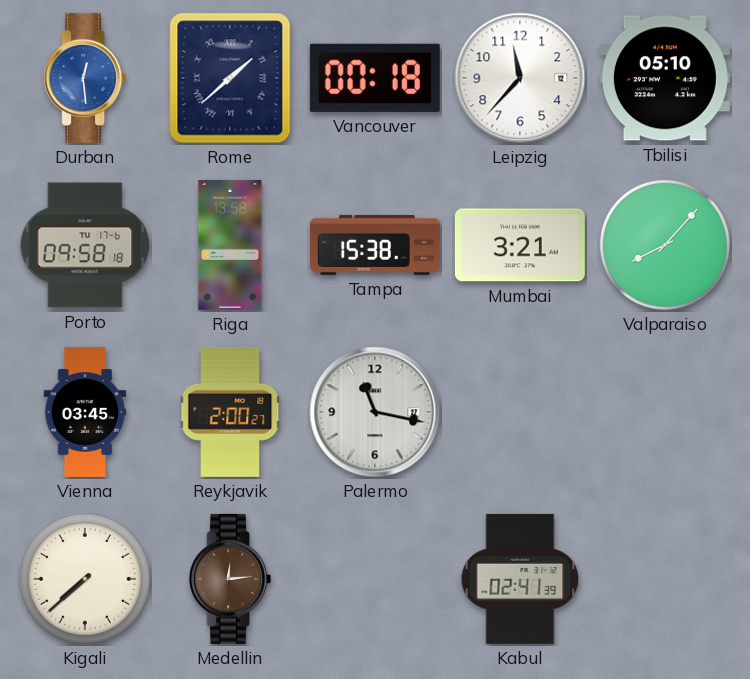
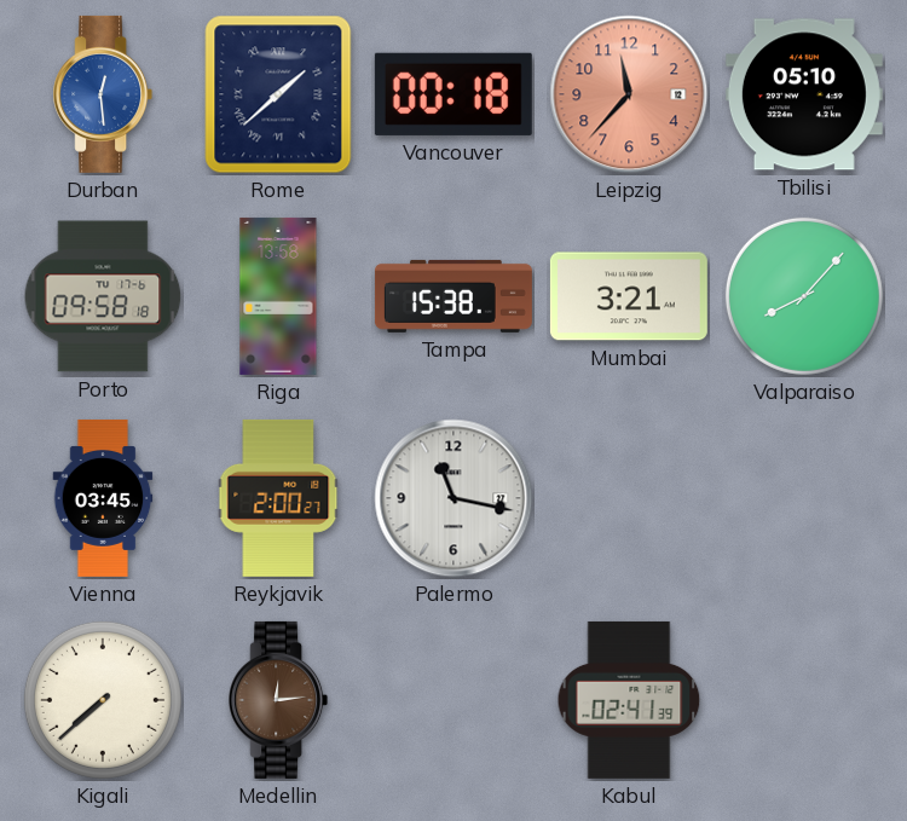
Leipzig dial: white -> salmon
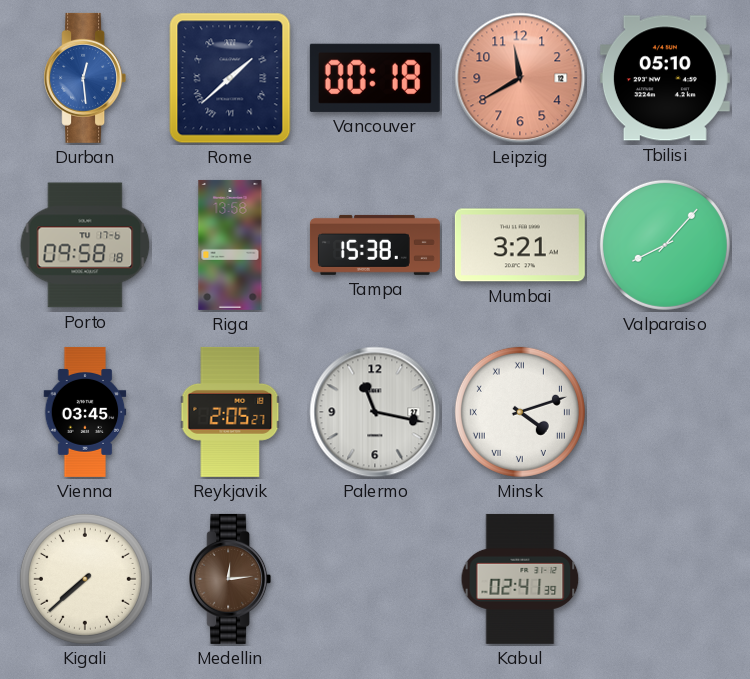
Leipzig: 11:37 -> 11:40
Reykjavik: 2:00 -> 2:05
Minsk: none -> 4:12
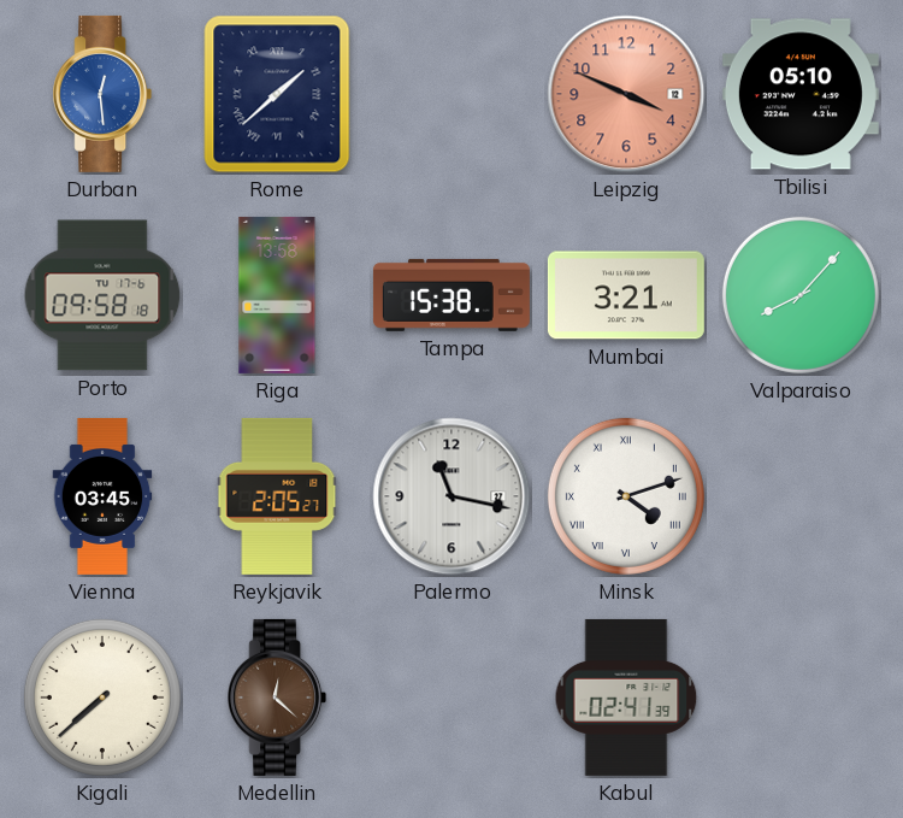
Vancouver: 00:18 -> none
Leipzig: 11:40 -> 3:49
Medellin: 12:14 -> 12:22
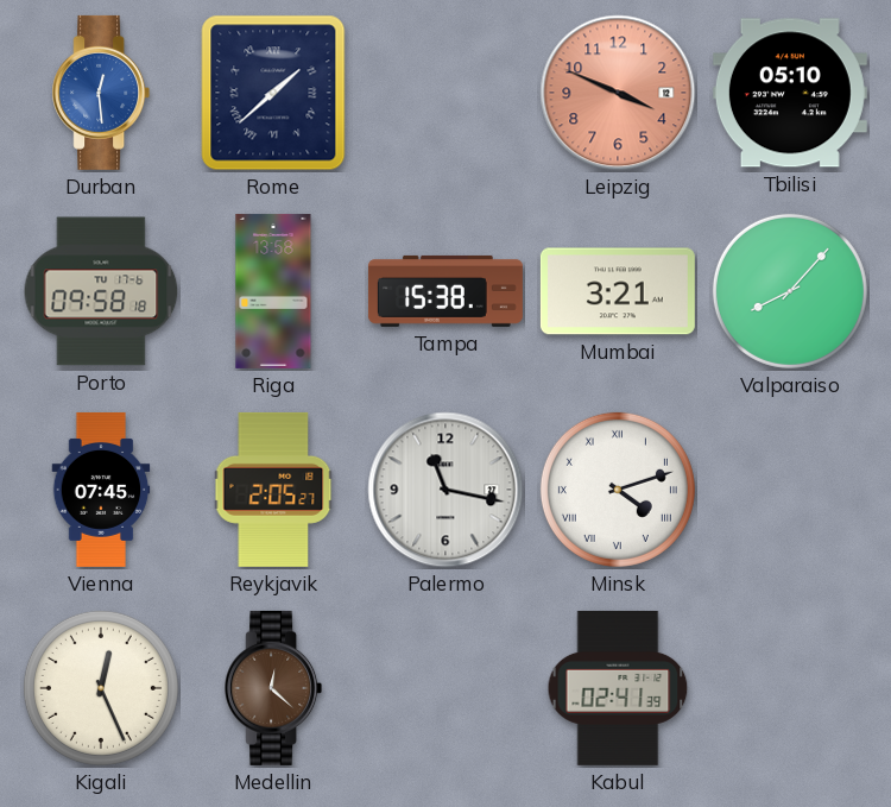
Vienna: 03:45 -> 07:45
Kigali: 7:38 -> 12:26
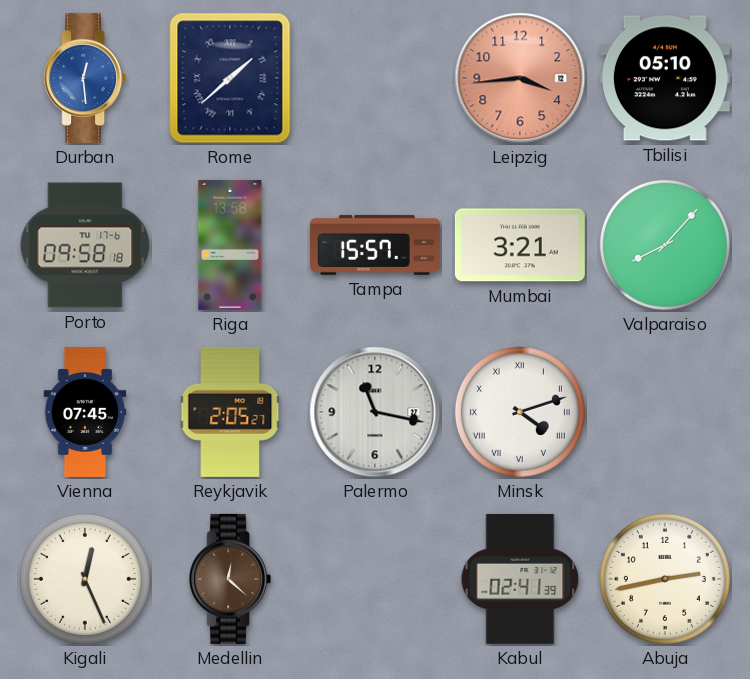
Leipzig: 3:49 -> 3:44
Tampa: 15:38 -> 15:57
Abuja: none -> 2:43
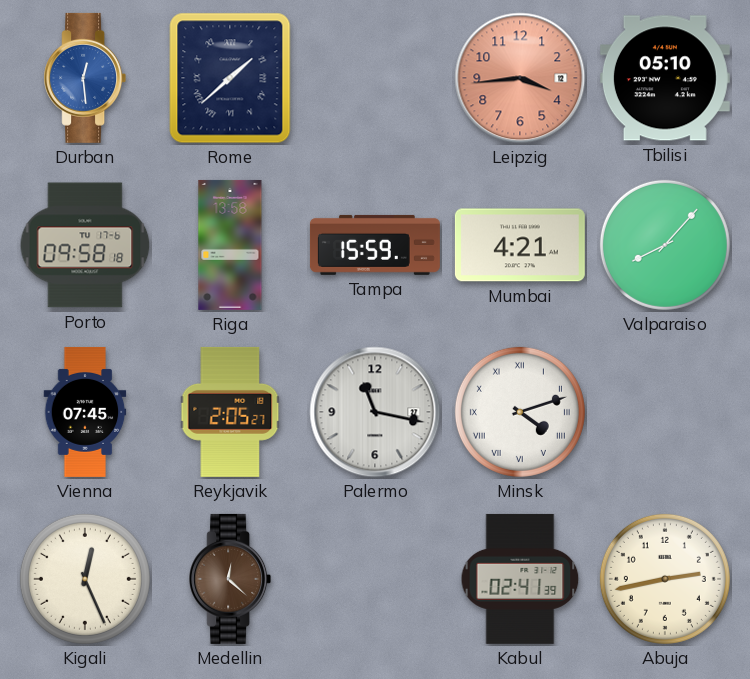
Tampa: 15:57 -> 15:59
Mumbai: 3:21 -> 4:21
